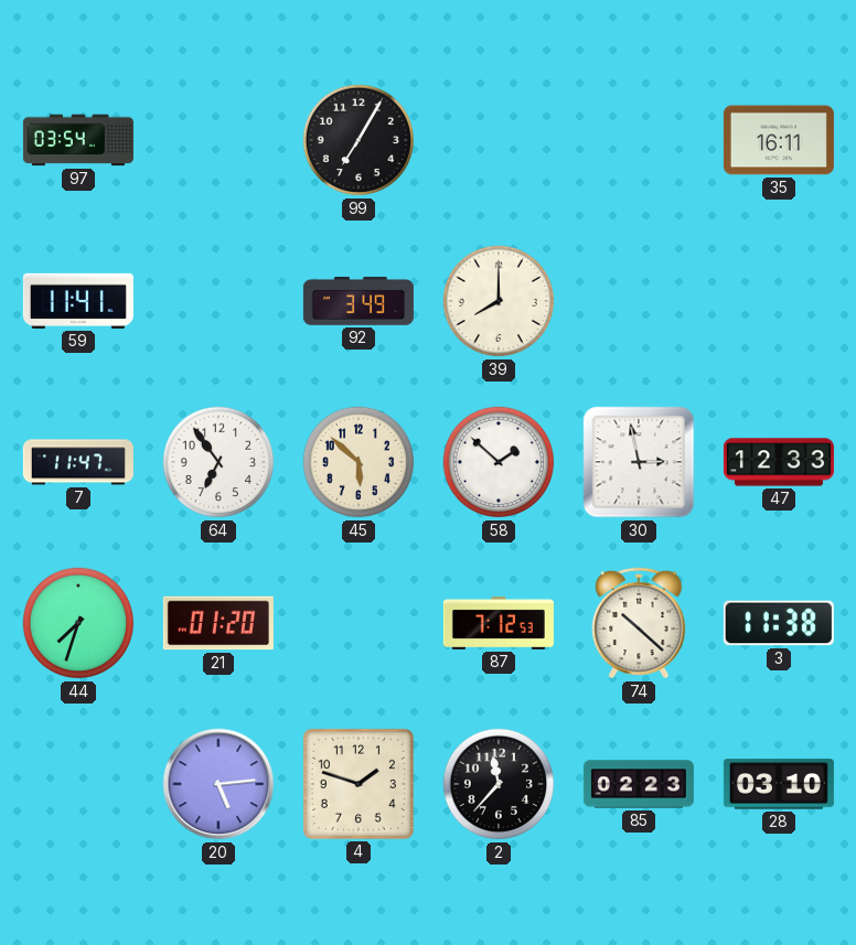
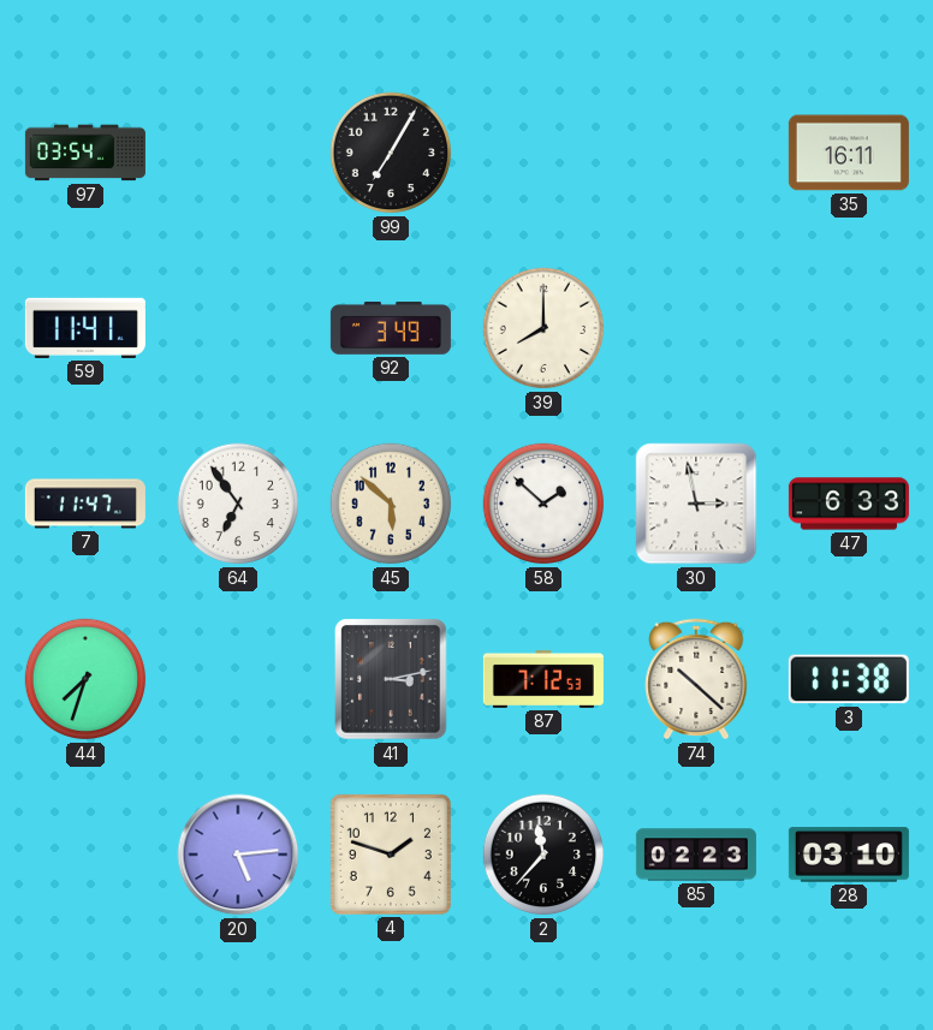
47: 12:33 -> 6:33
21: 01:20 -> none
41: none -> 3:13
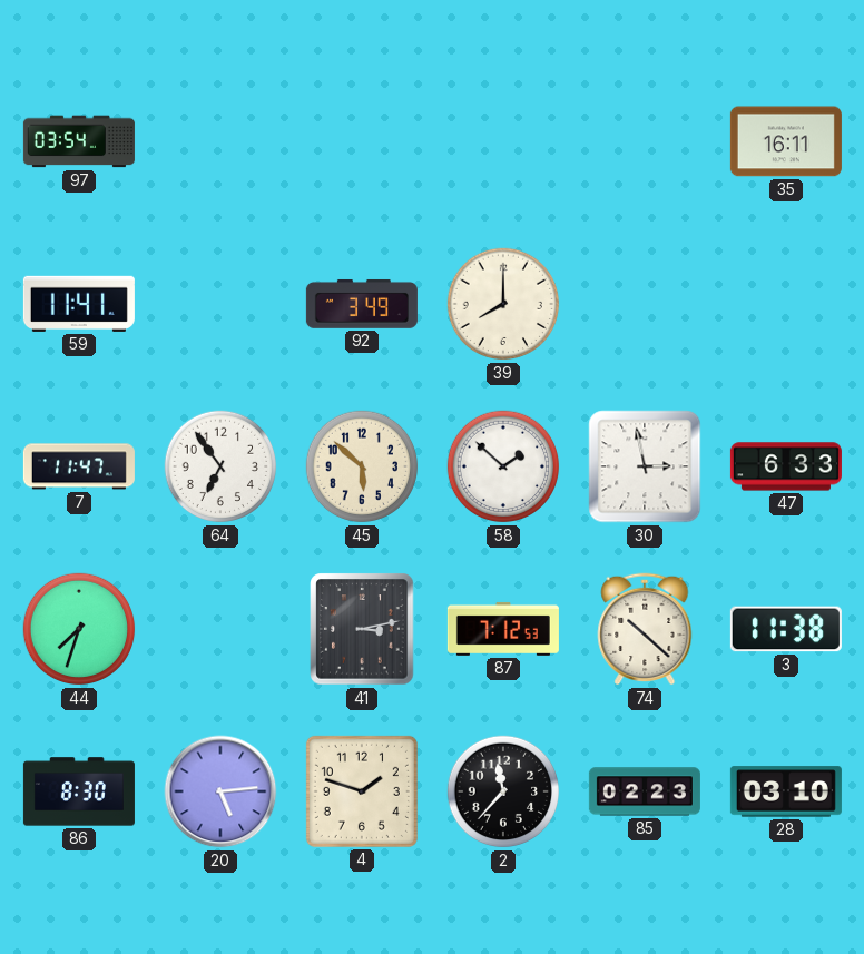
99: 7:05 -> none
86: none -> 8:30
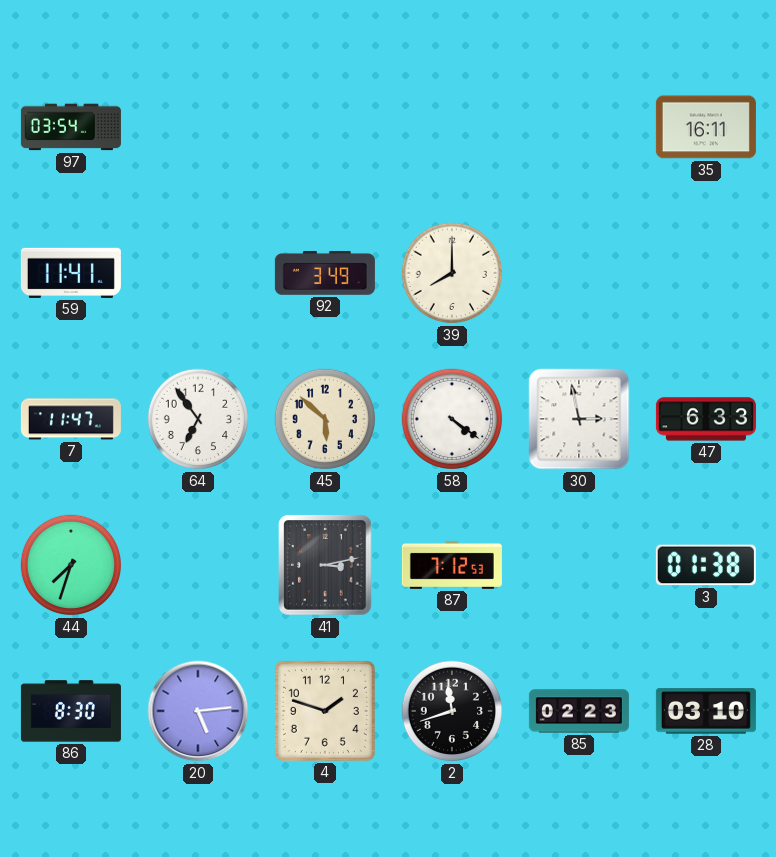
58: 1:52 -> 4:21
74: 10:22 -> none
3: 11:38 -> 01:38
2: 11:37 -> 11:42
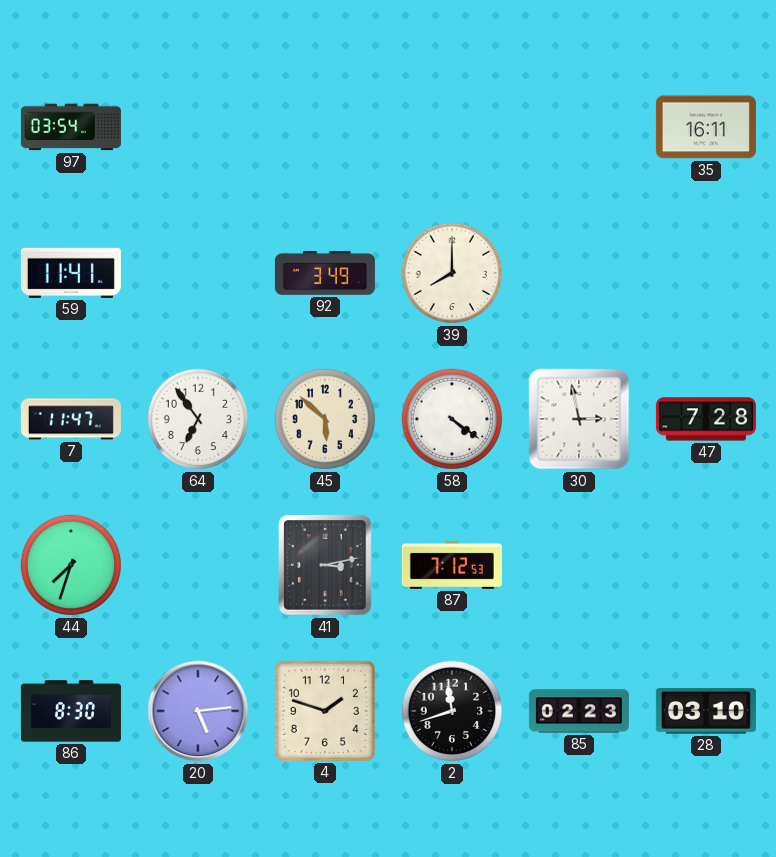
47: 6:33 -> 7:28
3: 01:38 -> none
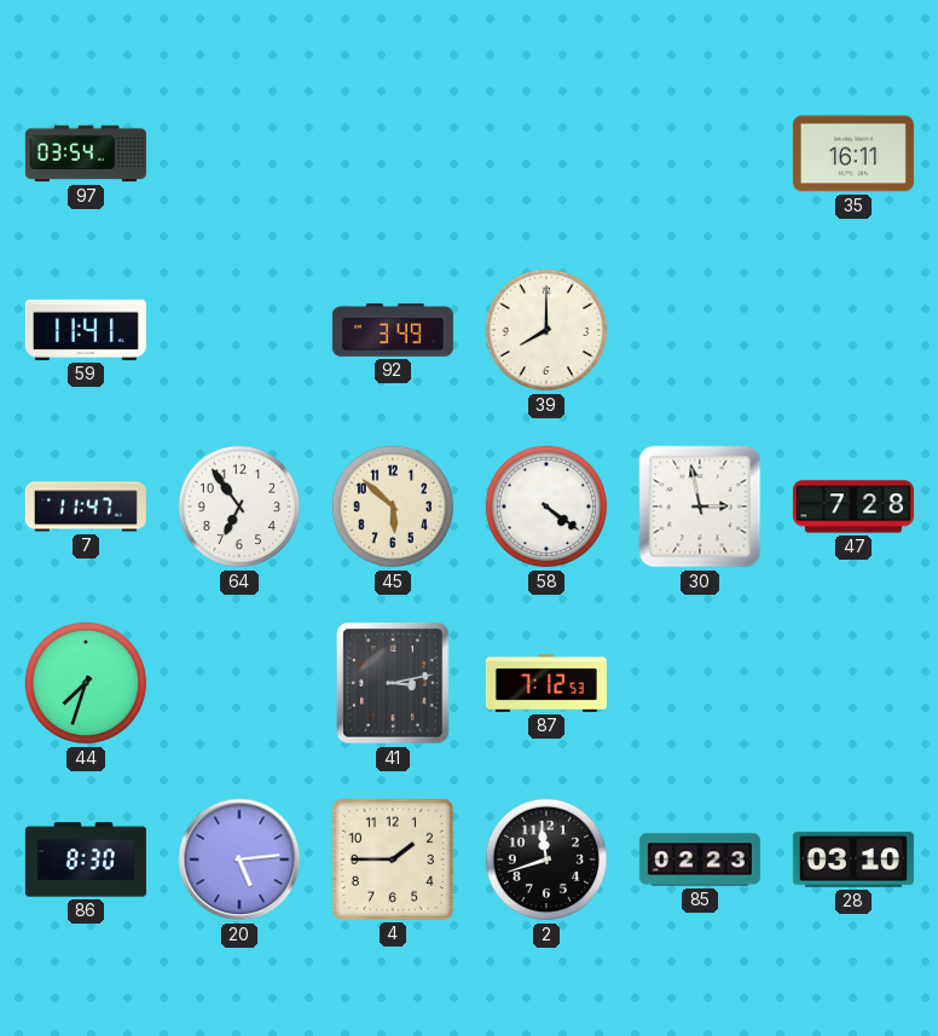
4: 1:48 -> 1:45
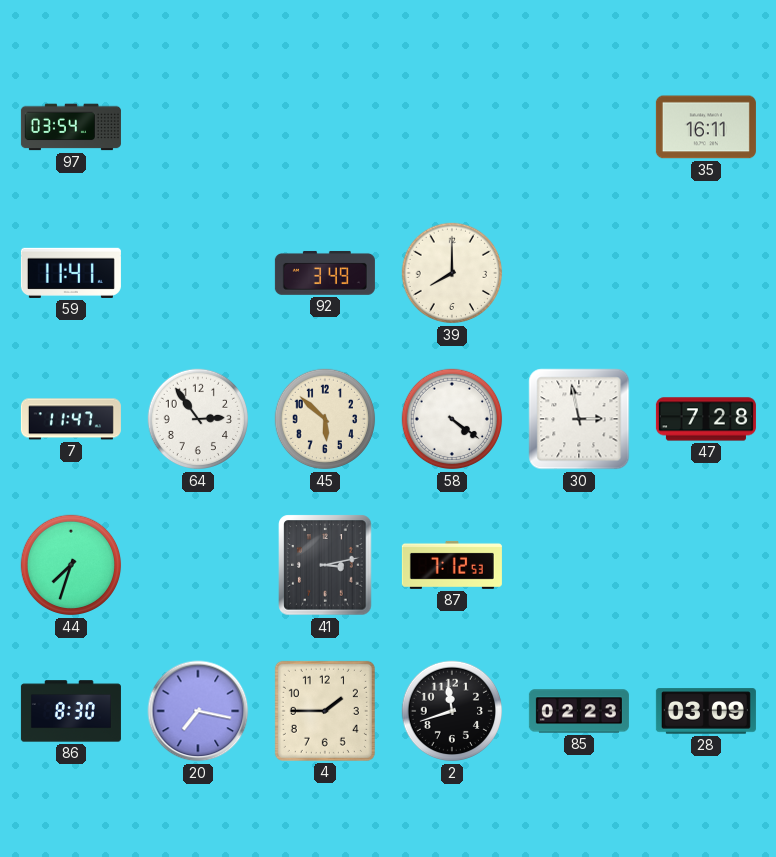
64: 6:54 -> 2:54
20: 5:14 -> 7:17
28: 03:10 -> 03:09
